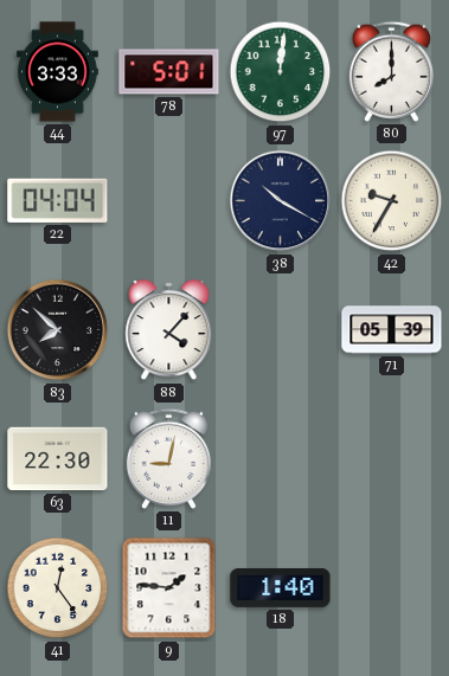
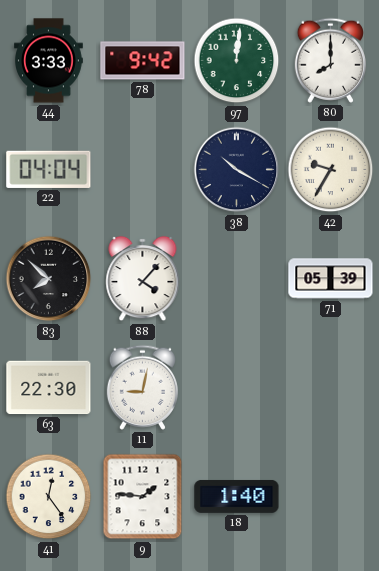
78: 5:01 -> 9:42
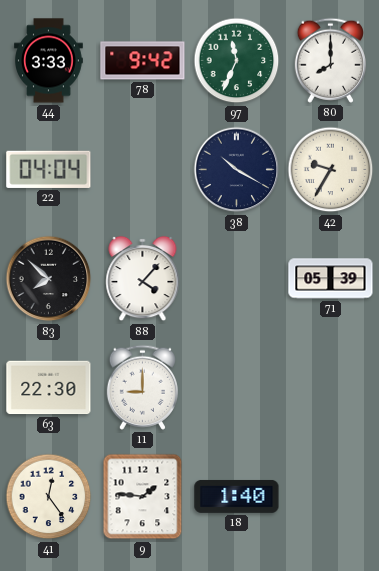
97: 12:01 -> 11:34
11: 9:02 -> 9:00
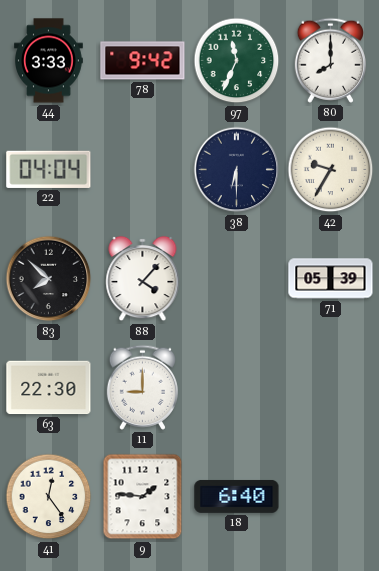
38: 10:20 -> 6:30
18: 1:40 -> 6:40
